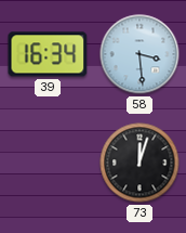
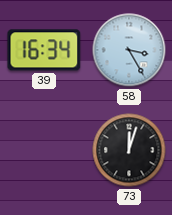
58: 3:29 -> 3:25
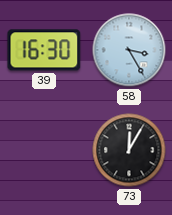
39: 16:34 -> 16:30
73: 12:03 -> 12:05
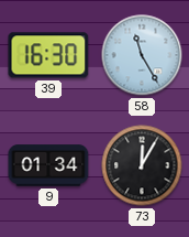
58: 3:25 -> 11:25
9: none -> 01:34
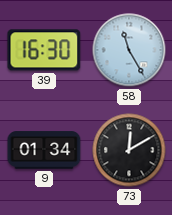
73: 12:05 -> 12:10
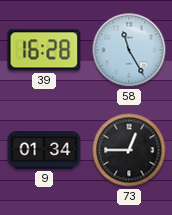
39: 16:30 -> 16:28
73: 12:10 -> 12:45
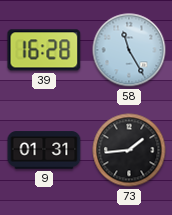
9: 01:34 -> 01:31
73: 12:45 -> 1:44
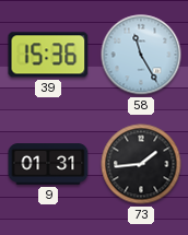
39: 16:28 -> 15:36
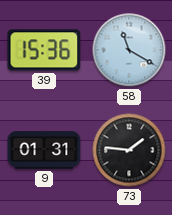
58: 11:25 -> 11:20
73: 1:44 -> 1:46
